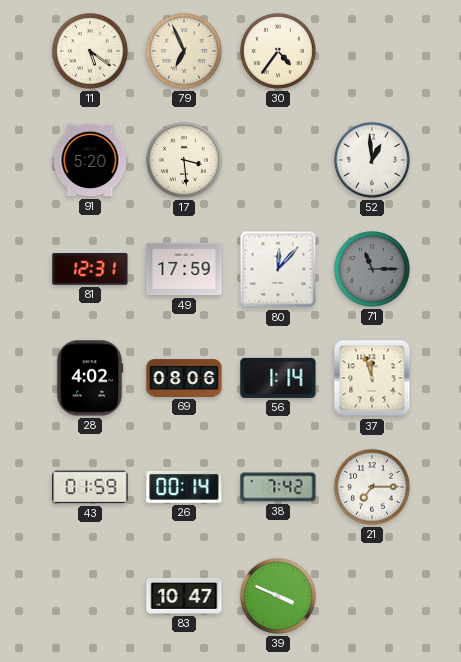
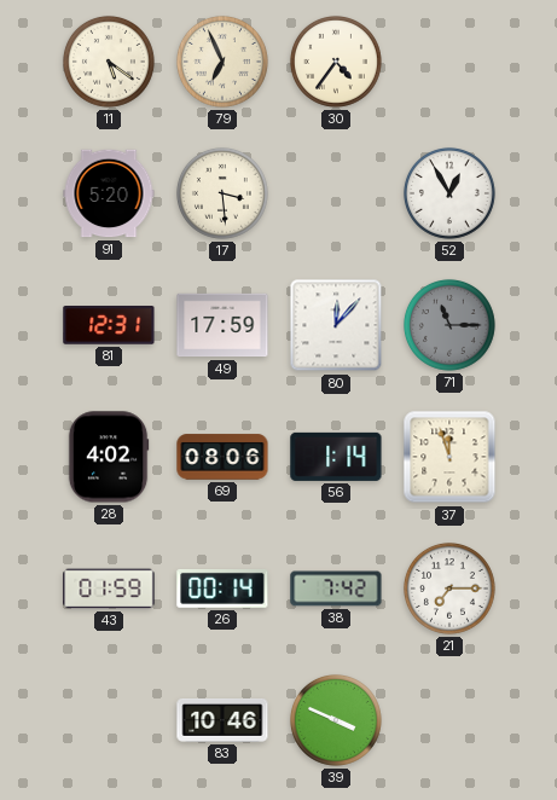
52: 12:59 -> 12:55
83: 10:47 -> 10:46
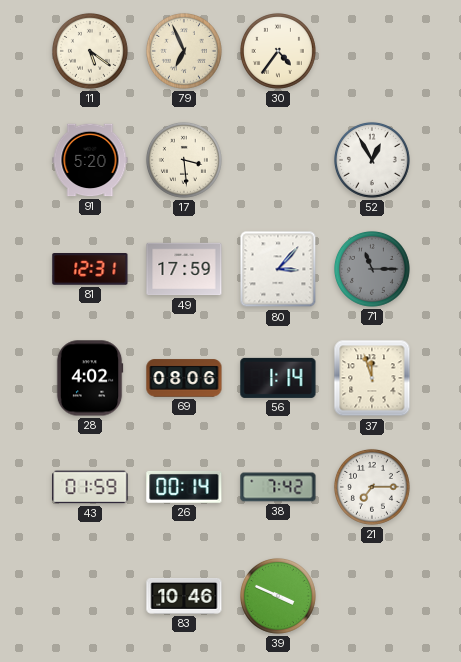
80: 12:07 -> 3:07
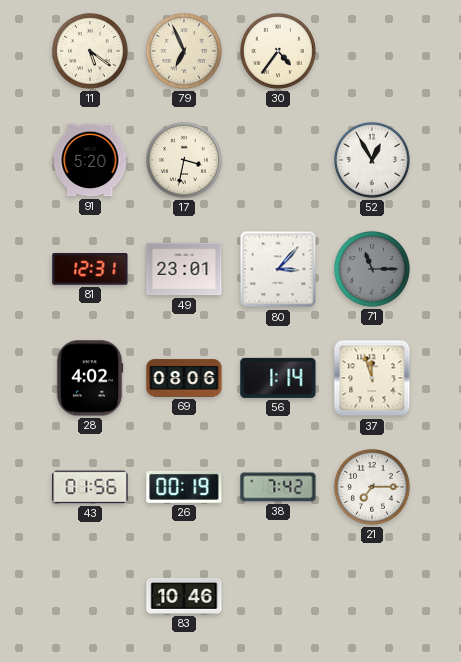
17: 3:29 -> 3:32
49: 17:59 -> 23:01
43: 01:59 -> 01:56
26: 00:14 -> 00:19
39: 3:49 -> none
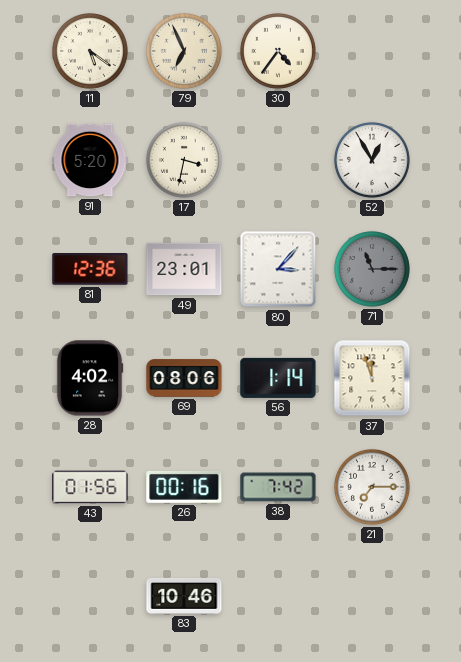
81: 12:31 -> 12:36
26: 00:19 -> 00:16
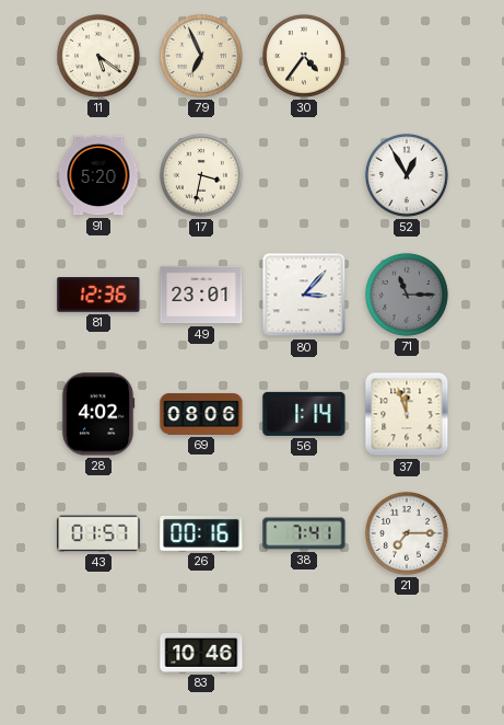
43: 01:56 -> 01:57
38: 7:42 -> 7:41
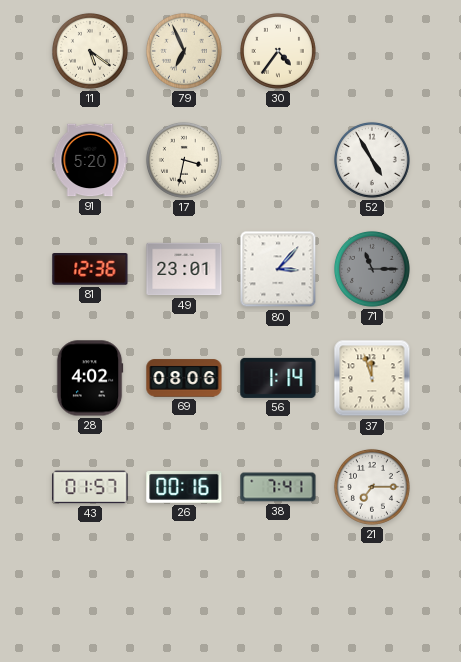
52: 12:55 -> 4:55
83: 10:46 -> none
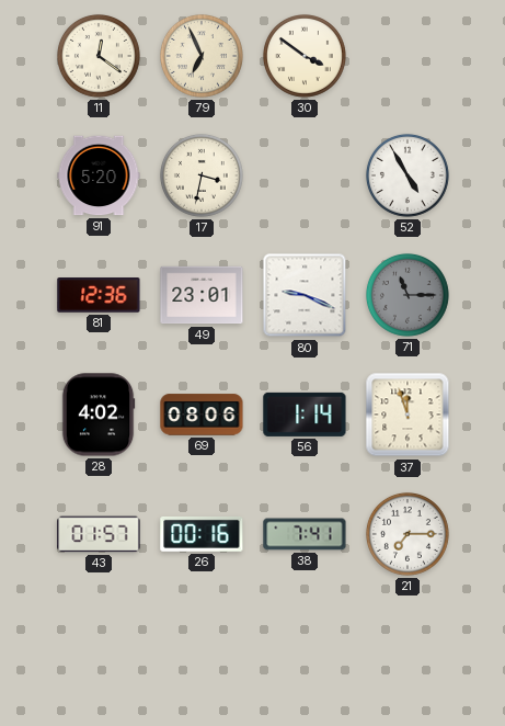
11: 5:21 -> 12:21
30: 4:36 -> 3:51
80: 3:07 -> 9:19
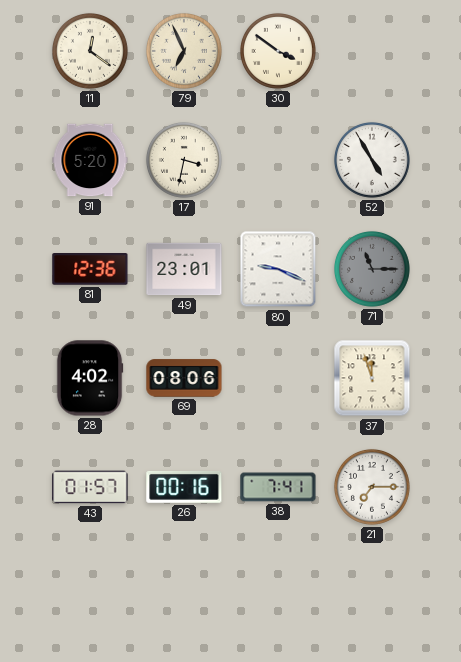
56: 1:14 -> none
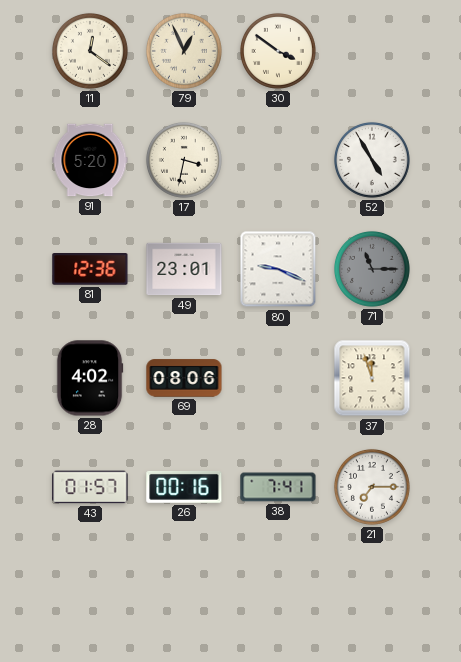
79: 6:56 -> 12:56
